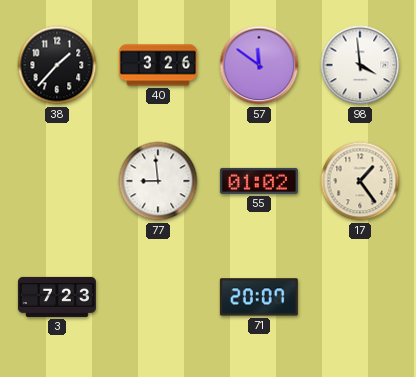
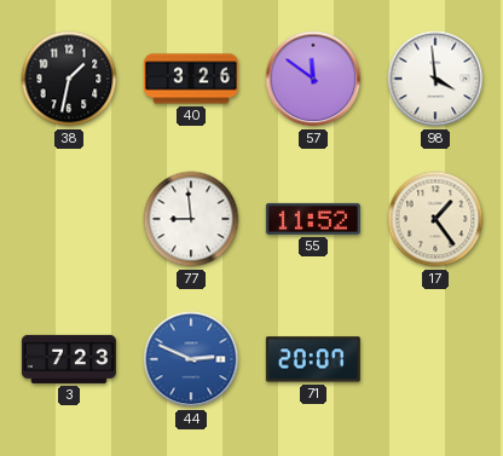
38: 1:37 -> 1:32
55: 01:02 -> 11:52
44: none -> 2:49
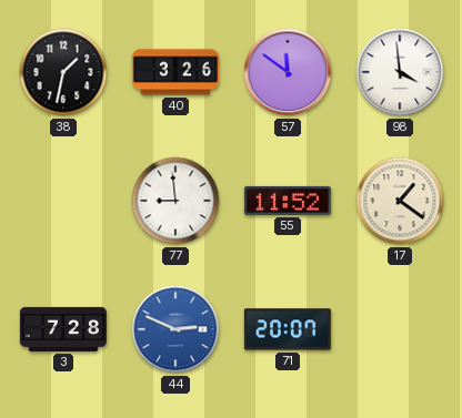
17: 1:24 -> 1:21
3: 7:23 -> 7:28
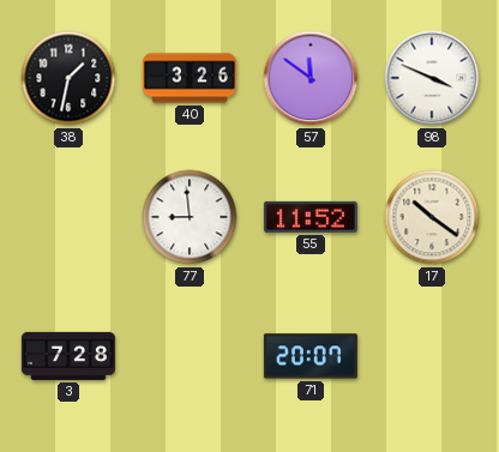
98: 3:59 -> 3:49
17: 1:21 -> 10:21
44: 2:49 -> none
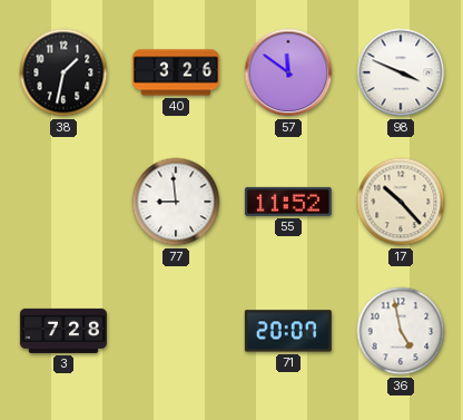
17: 10:21 -> 10:23
36: none -> 4:58
